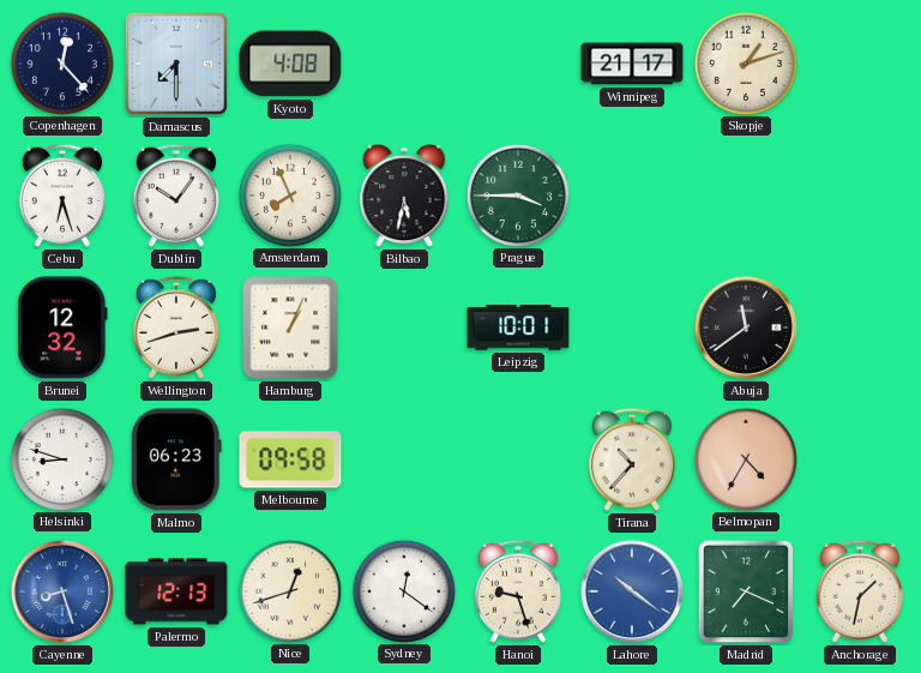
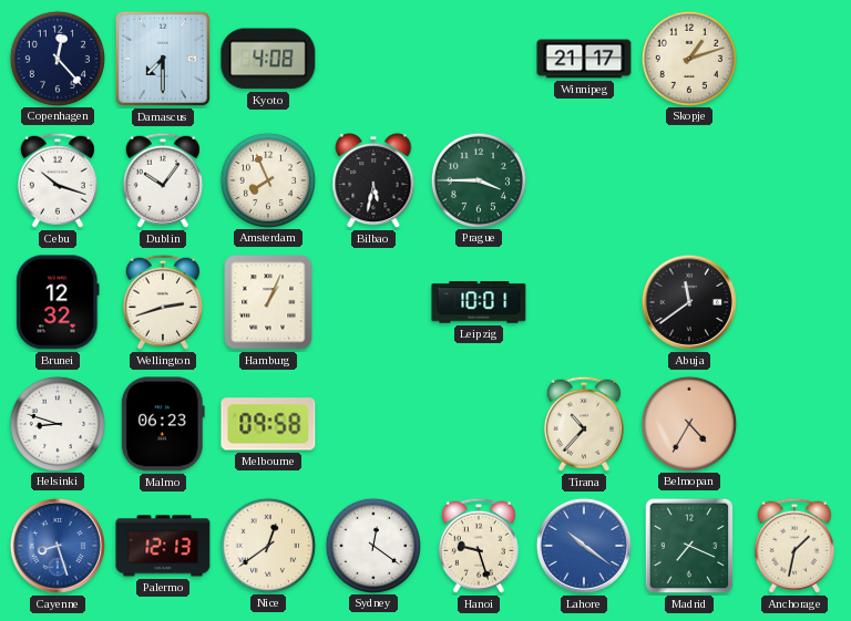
Cebu: 6:27 -> 10:18
Nice: 12:42 -> 12:39
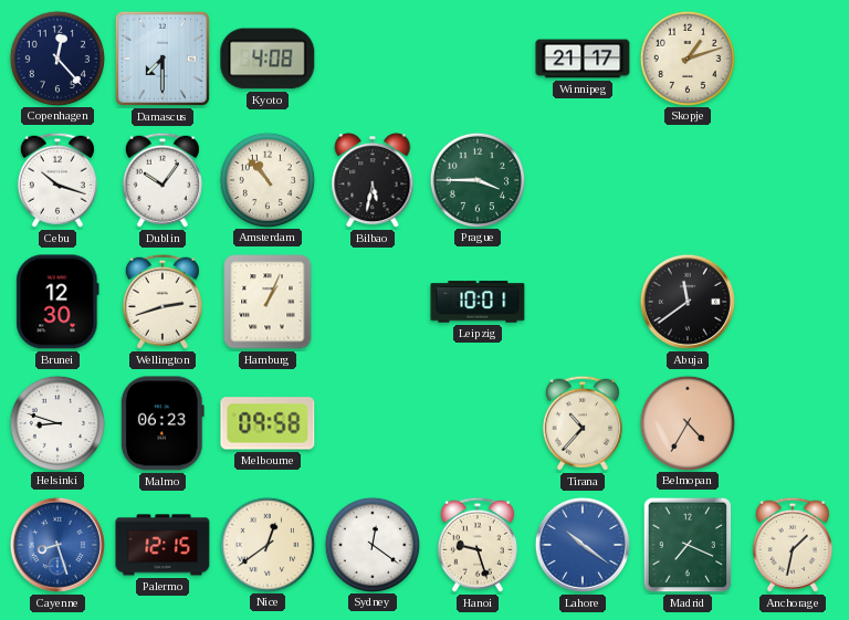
Amsterdam: 7:56 -> 10:53
Brunei: 12:32 -> 12:30
Palermo: 12:13 -> 12:15
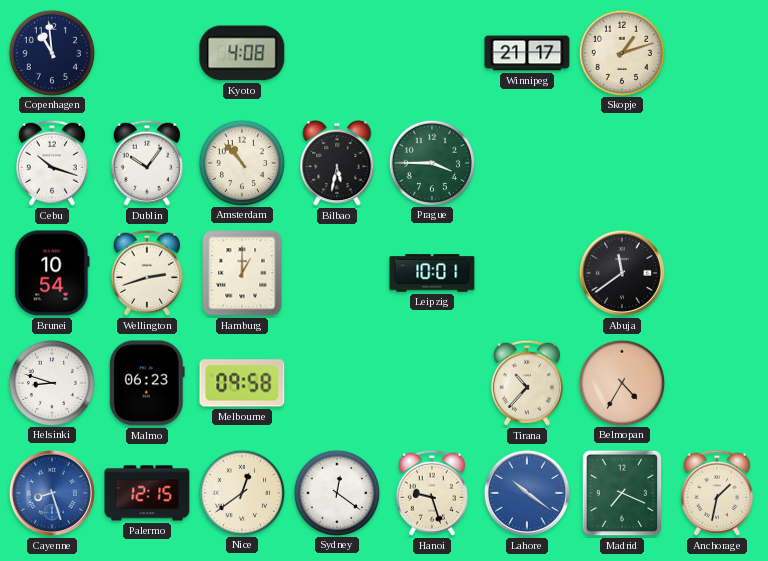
Copenhagen: 12:23 -> 10:59
Damascus: 7:30 -> none
Brunei: 12:30 -> 10:54
Hamburg: 1:04 -> 1:00
